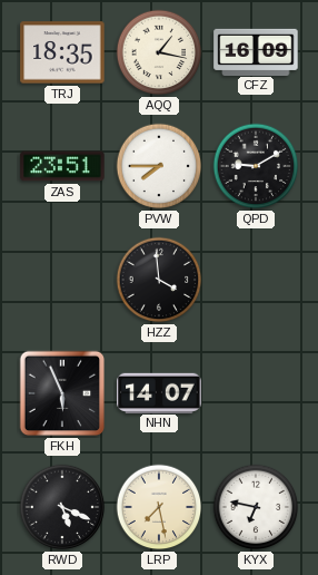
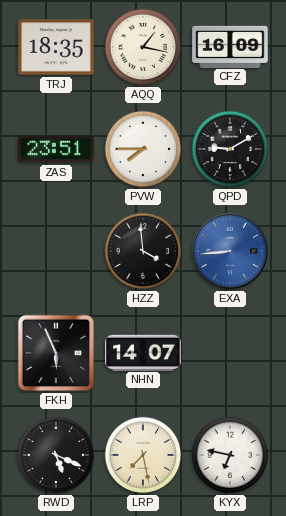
EXA: none -> 8:44
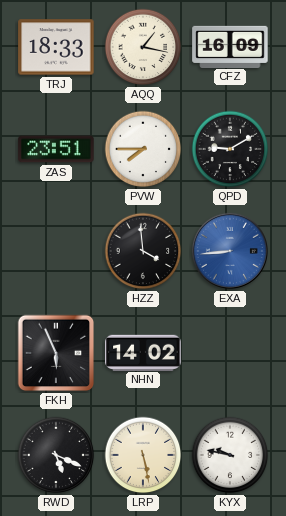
TRJ: 18:35 -> 18:33
NHN: 14:07 -> 14:02
LRP: 7:28 -> 5:28
KYX: 6:47 -> 9:47
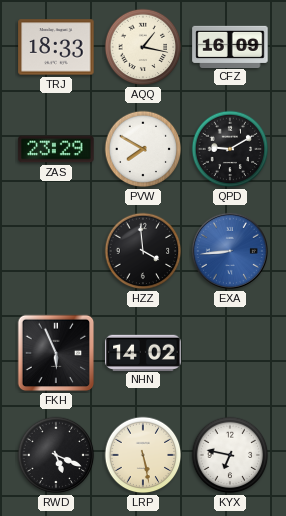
ZAS: 23:51 -> 23:29
PVW: 7:45 -> 7:50
KYX: 9:47 -> 6:47
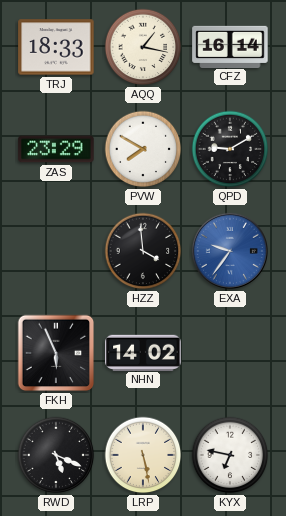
CFZ: 16:09 -> 16:14
EXA: 8:44 -> 9:36
